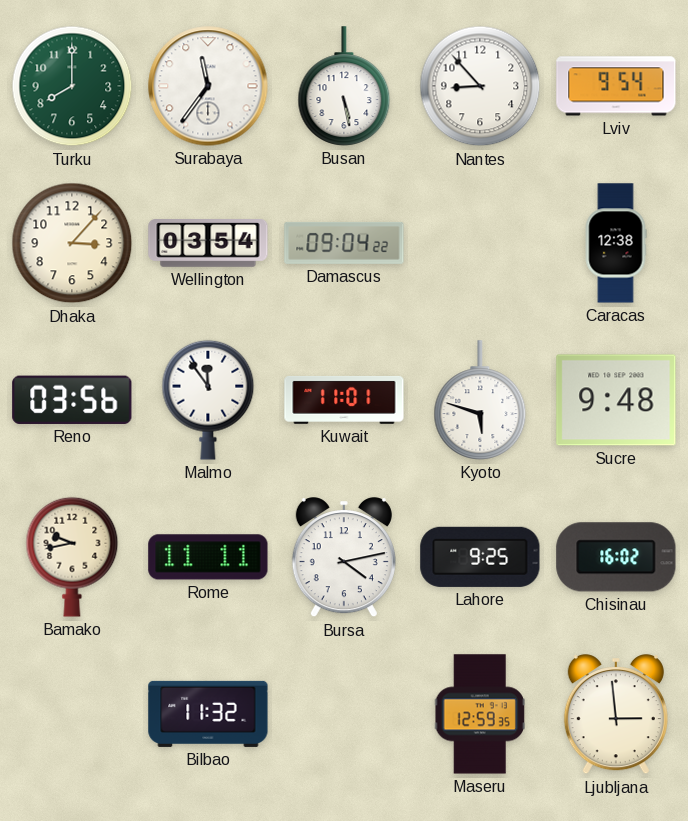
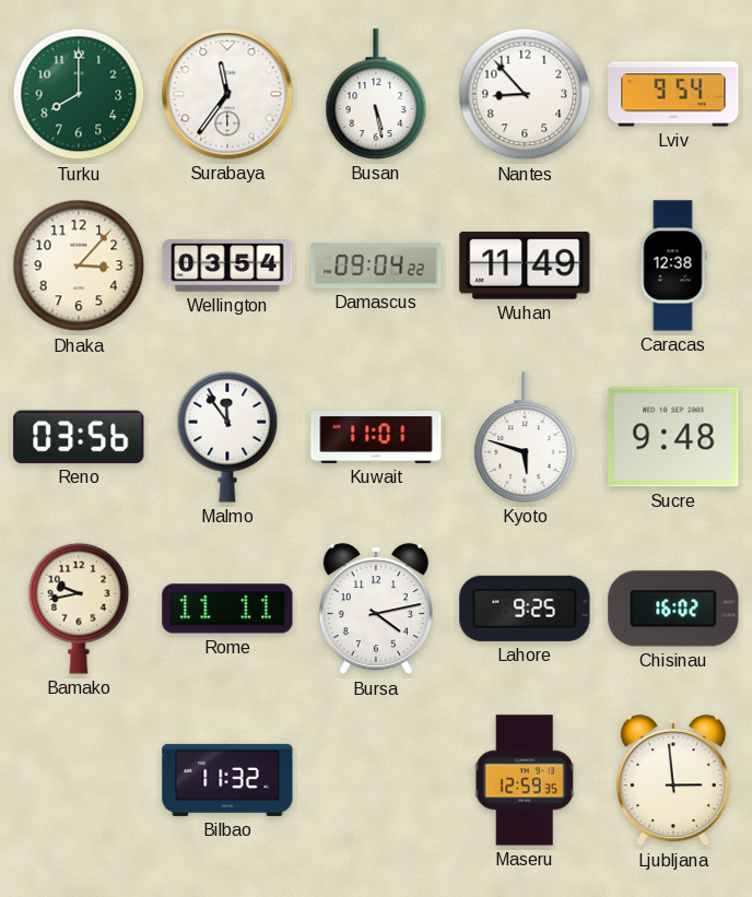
Wuhan: none -> 11:49
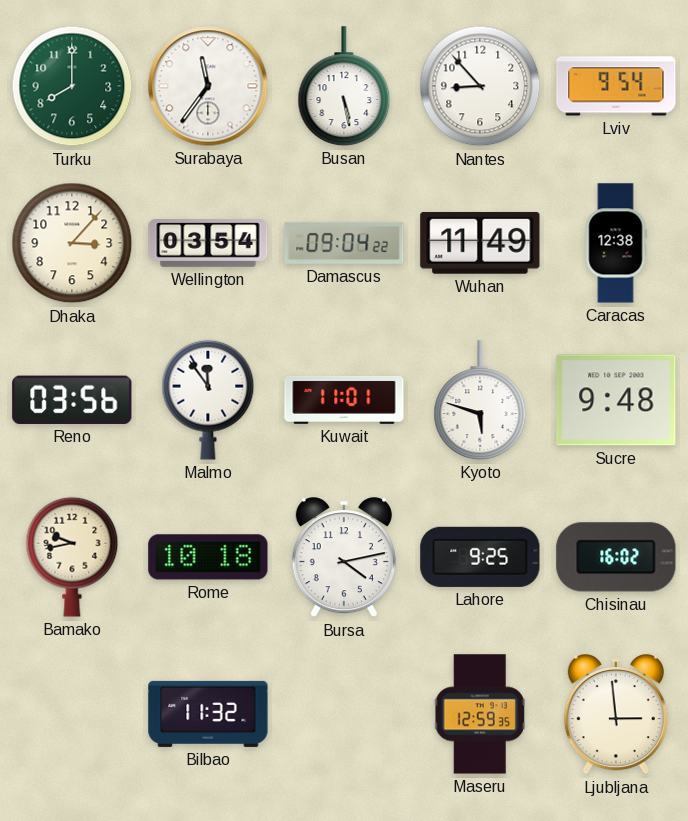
Rome: 11:11 -> 10:18
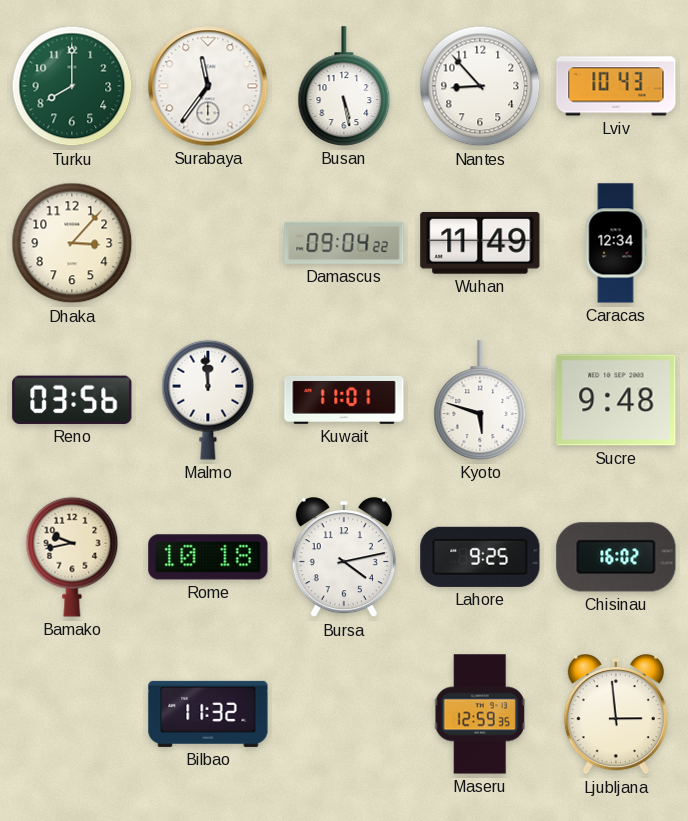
Lviv: 9:54 -> 10:43
Wellington: 03:54 -> none
Caracas: 12:38 -> 12:34
Malmo: 11:54 -> 11:59
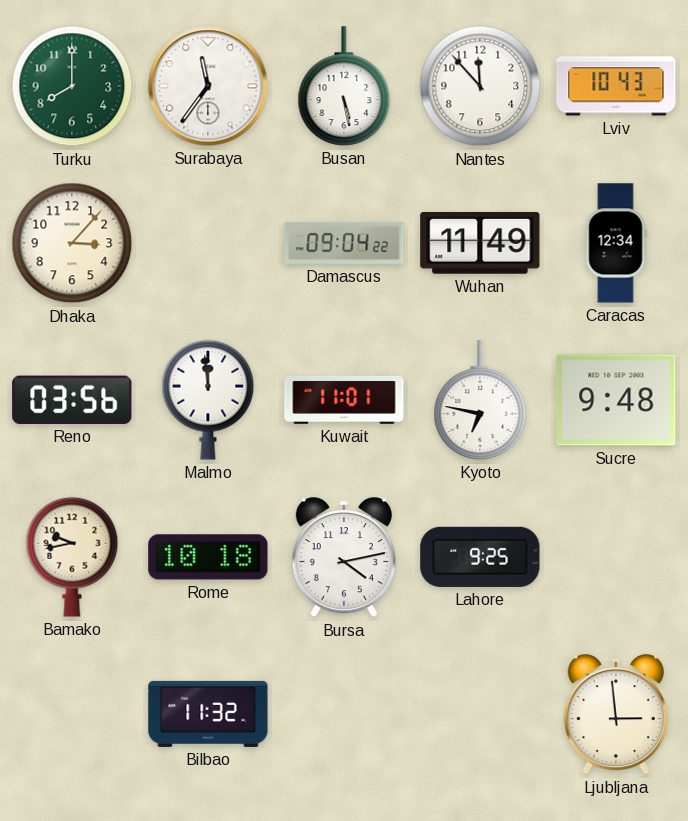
Nantes: 8:53 -> 11:53
Kyoto: 5:48 -> 6:47
Chisinau: 16:02 -> none
Maseru: 12:59 -> none
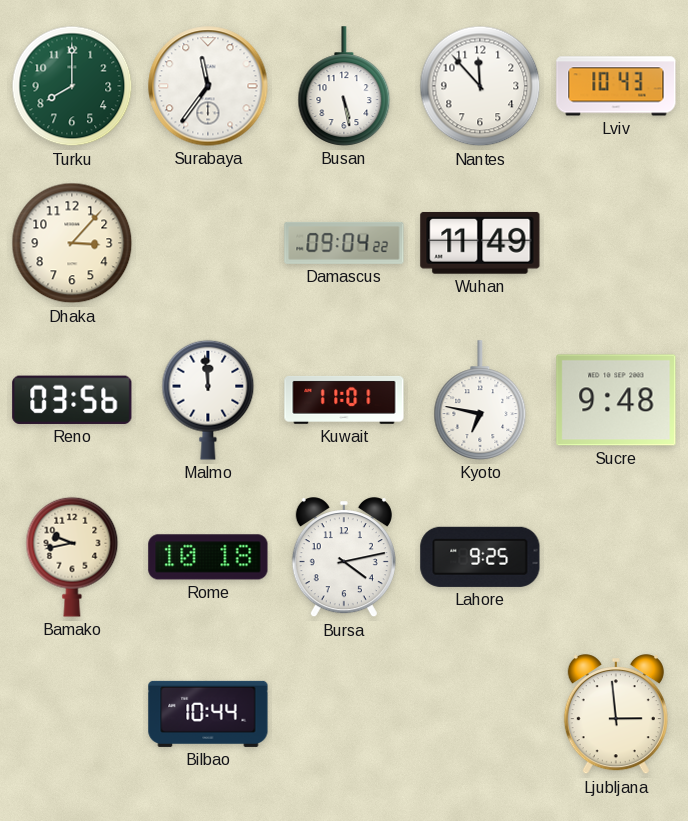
Caracas: 12:34 -> none
Bilbao: 11:32 -> 10:44
